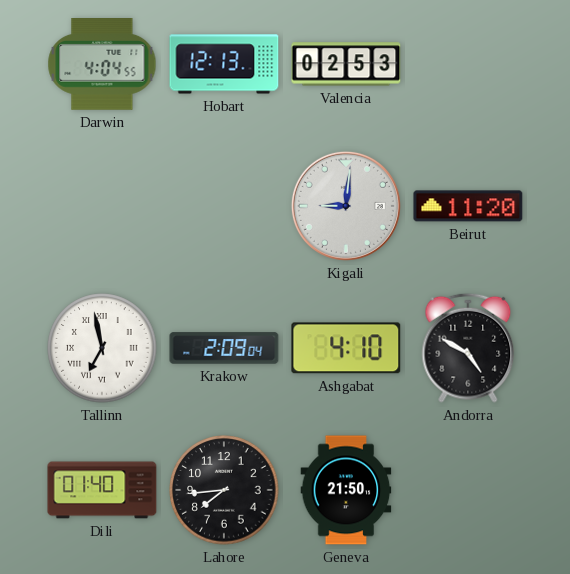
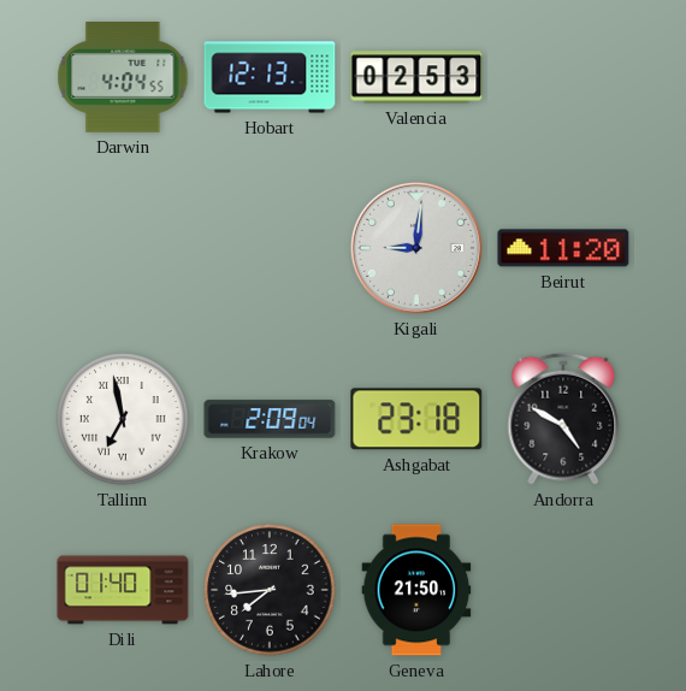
Ashgabat: 4:10 -> 23:18
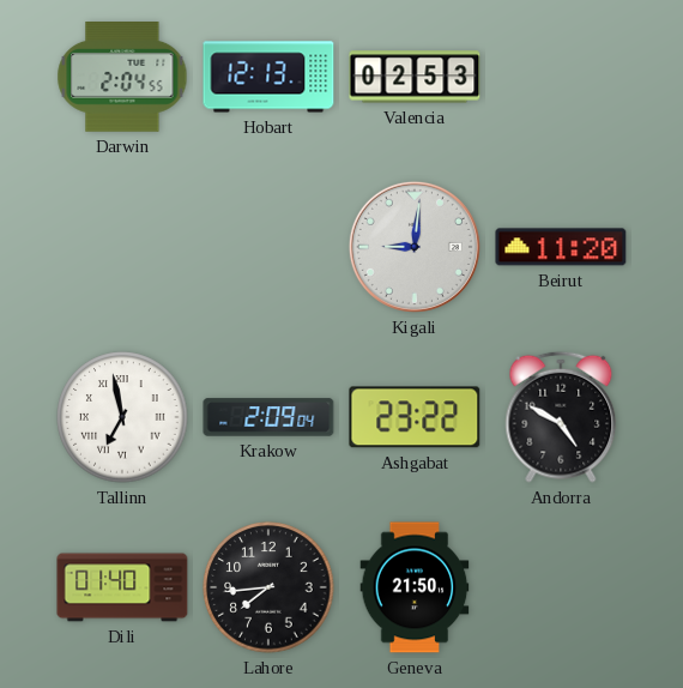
Darwin: 4:04 -> 2:04
Ashgabat: 23:18 -> 23:22
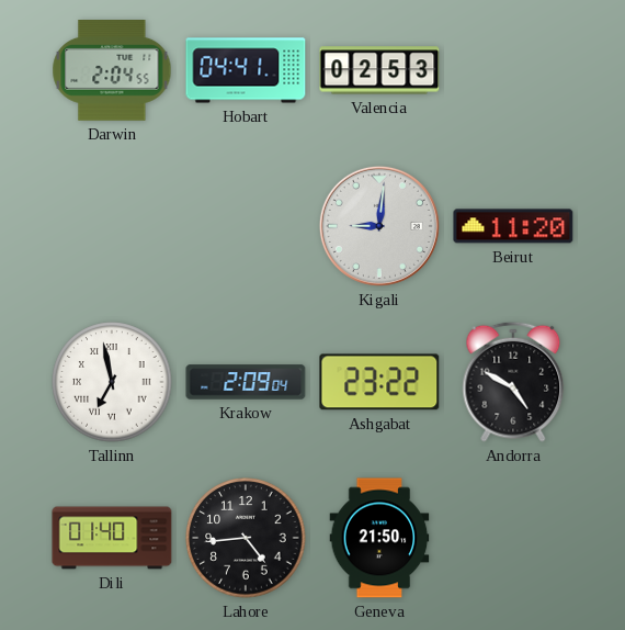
Hobart: 12:13 -> 04:41
Lahore: 7:44 -> 4:44
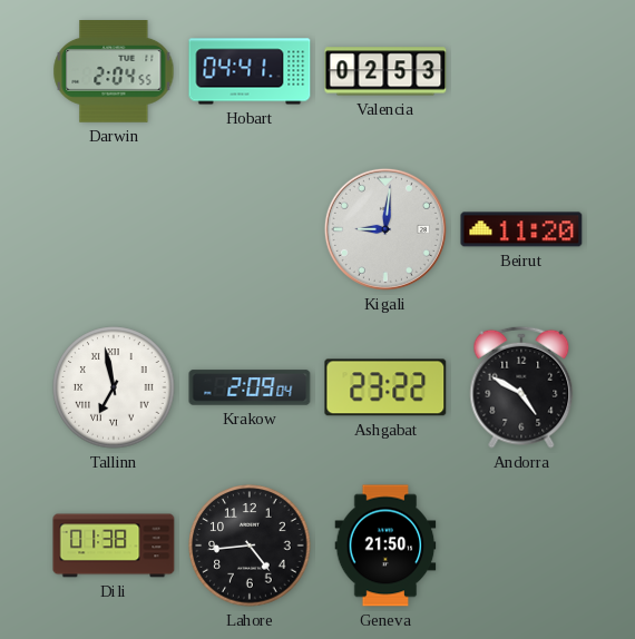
Dili: 01:40 -> 01:38
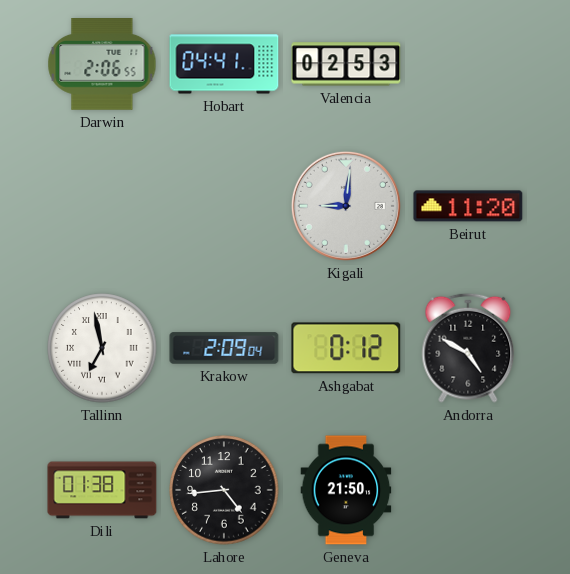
Darwin: 2:04 -> 2:06
Ashgabat: 23:22 -> 0:12
